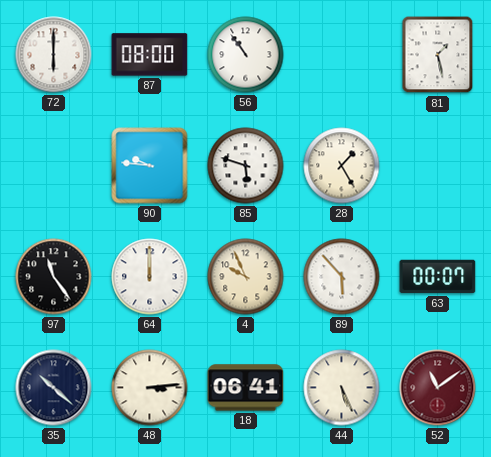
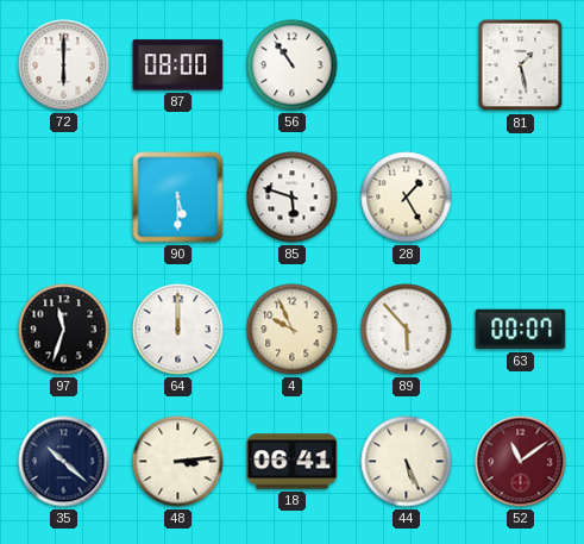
90: 9:46 -> 5:30
97: 11:24 -> 11:33
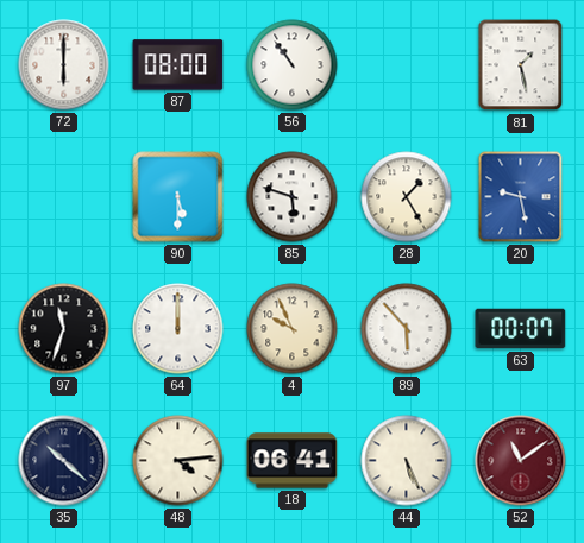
20: none -> 9:28
48: 3:14 -> 4:14
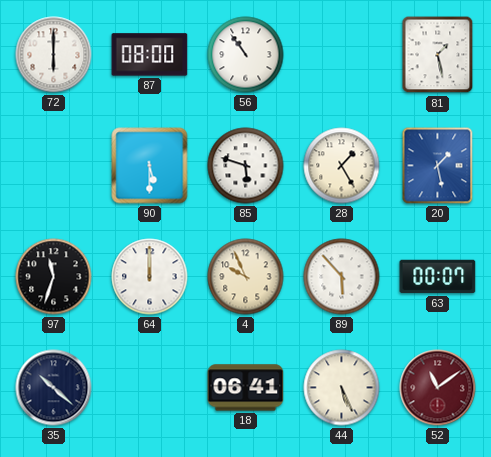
20: 9:28 -> 1:28
48: 4:14 -> none
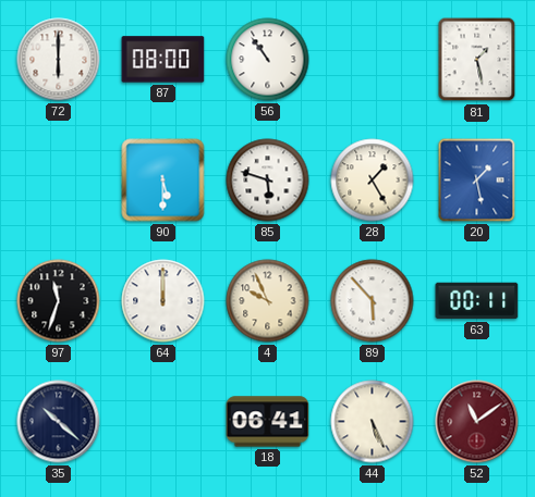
63: 00:07 -> 00:11
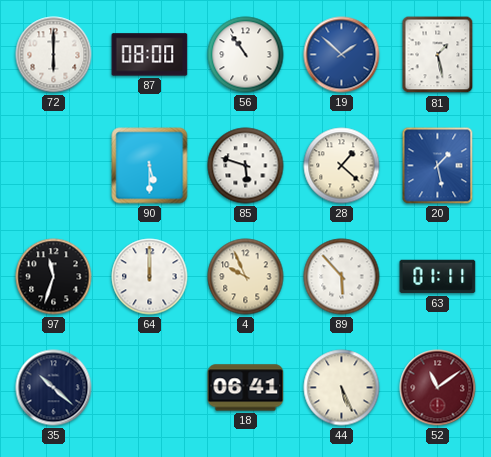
19: none -> 1:52
28: 1:25 -> 1:22
63: 00:11 -> 01:11
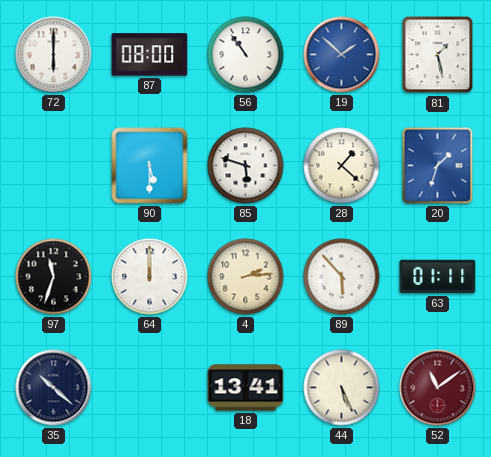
20: 1:28 -> 1:33
4: 9:56 -> 2:14
18: 06:41 -> 13:41
